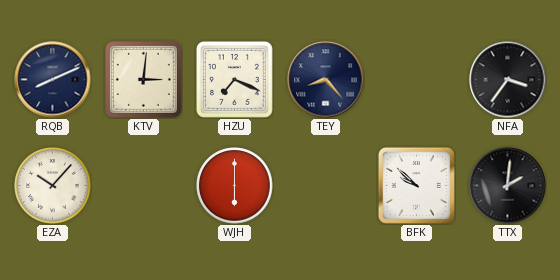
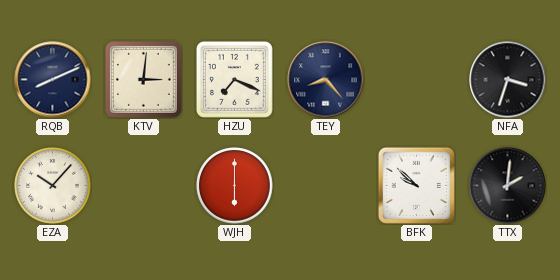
NFA: 3:36 -> 3:33
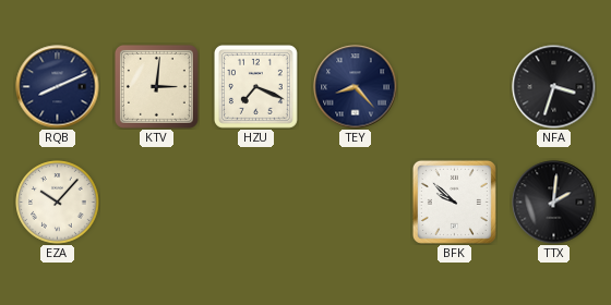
WJH: 6:00 -> none
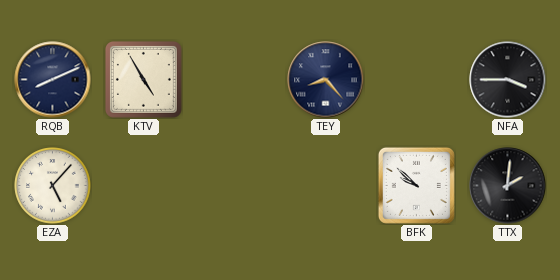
KTV: 3:01 -> 4:55
HZU: 7:19 -> none
NFA: 3:33 -> 3:45
EZA: 10:07 -> 5:07
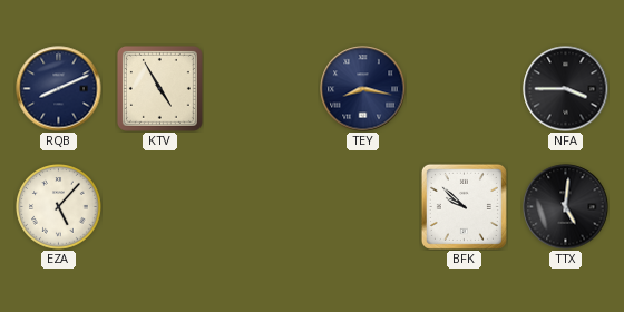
TEY: 8:23 -> 8:17
TTX: 2:01 -> 5:01
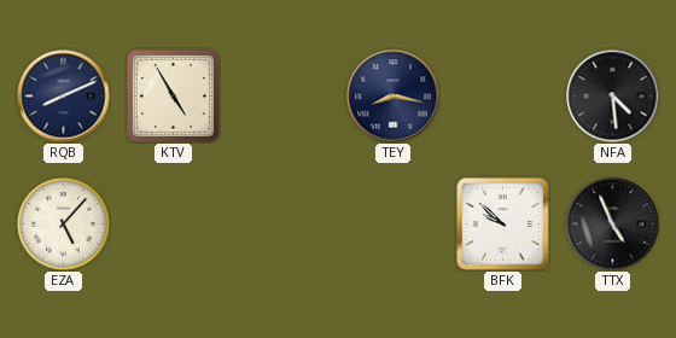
NFA: 3:45 -> 4:29
TTX: 5:01 -> 4:56
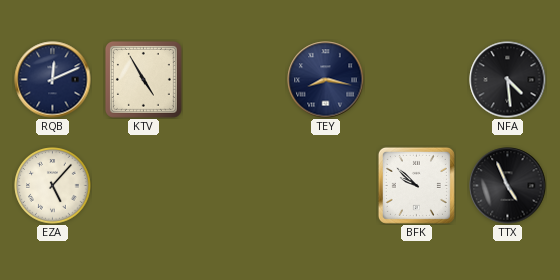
RQB: 8:11 -> 12:11
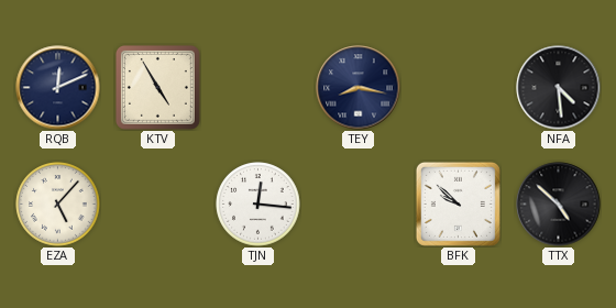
TJN: none -> 12:16
TTX: 4:56 -> 4:52
